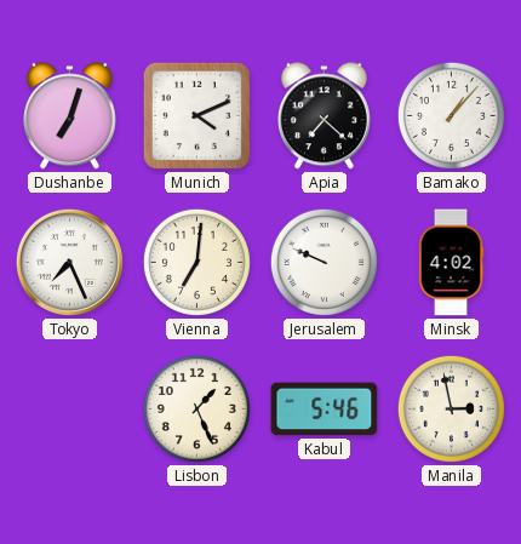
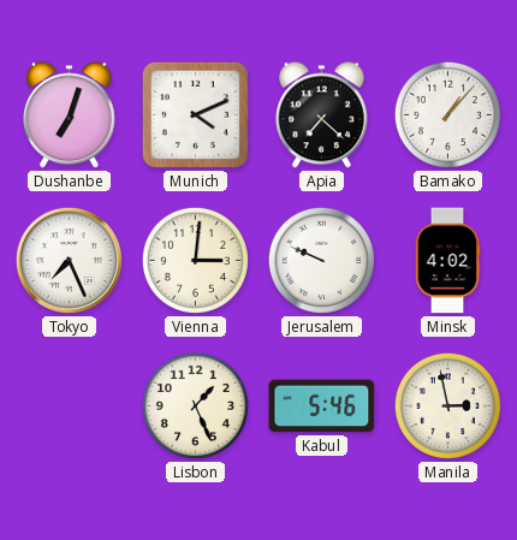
Vienna: 7:01 -> 3:01
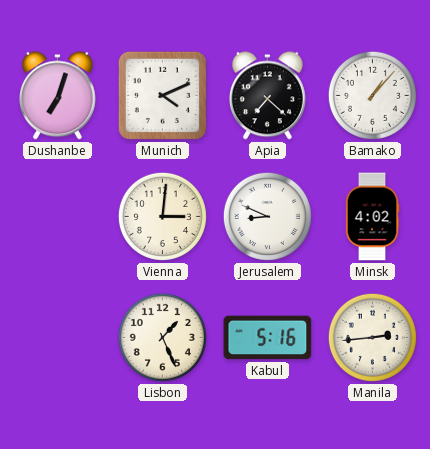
Tokyo: 7:26 -> none
Jerusalem: 9:49 -> 8:49
Kabul: 5:46 -> 5:16
Manila: 2:58 -> 2:44
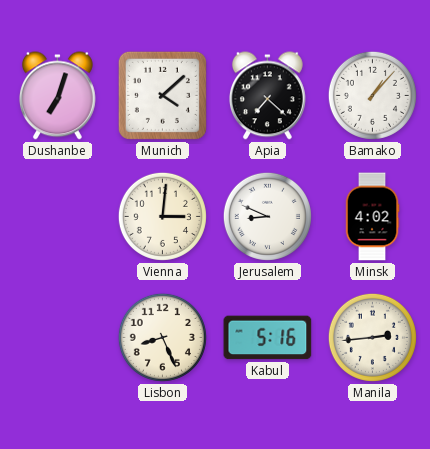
Munich: 4:11 -> 4:08
Lisbon: 1:26 -> 8:26
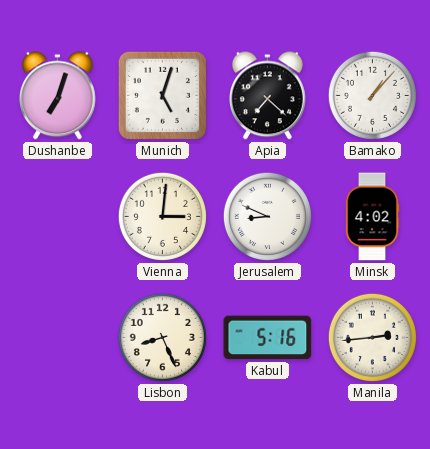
Munich: 4:08 -> 5:03
